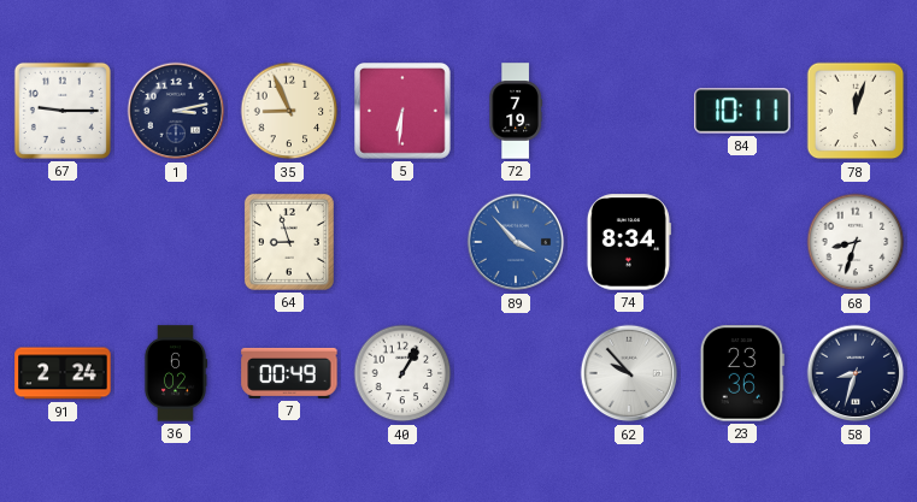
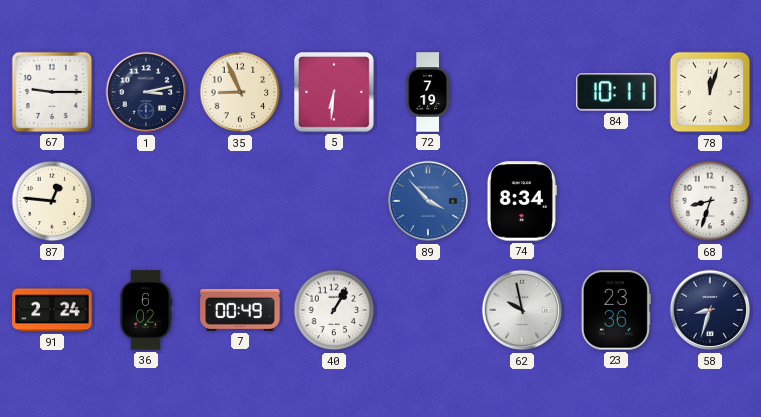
87: none -> 12:46
64: 8:57 -> none
62: 9:53 -> 9:58
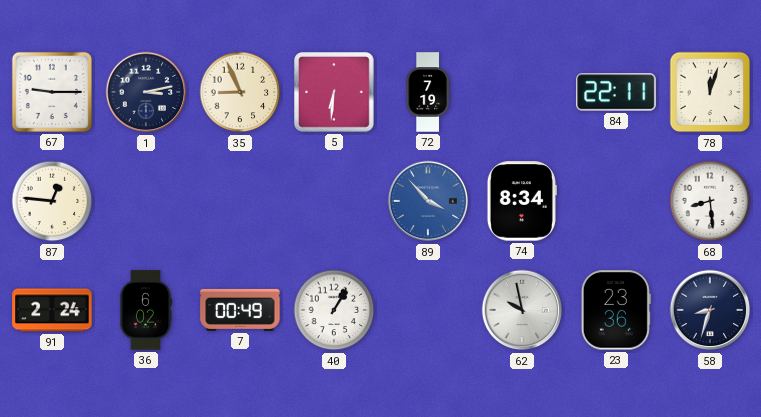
84: 10:11 -> 22:11
68: 8:33 -> 8:29
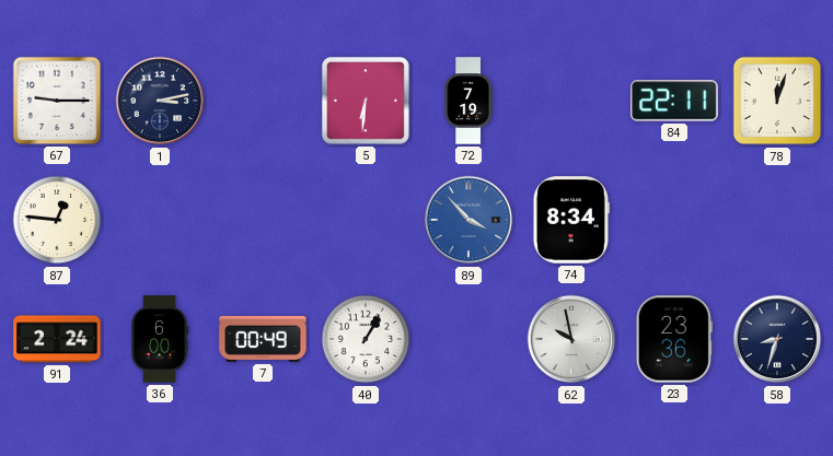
35: 8:56 -> none
68: 8:29 -> none
36: 6:02 -> 6:00
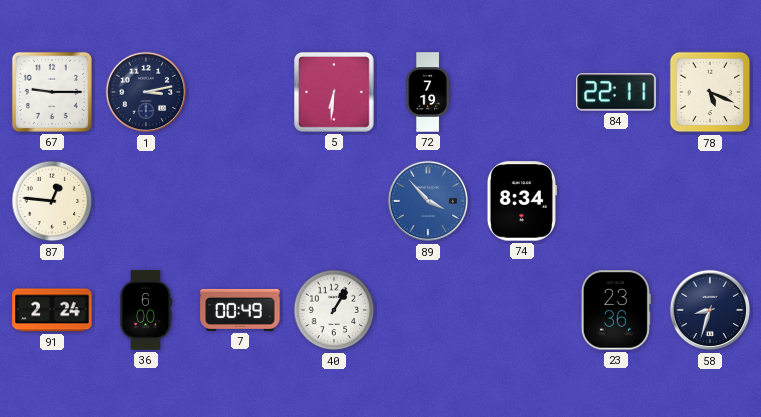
78: 12:03 -> 5:19
62: 9:58 -> none
